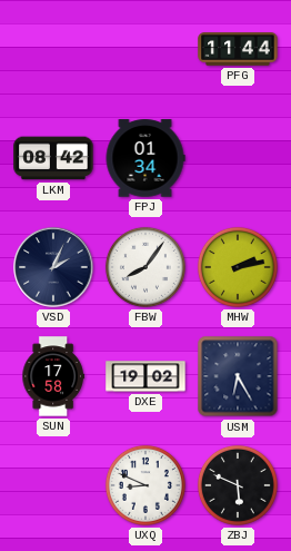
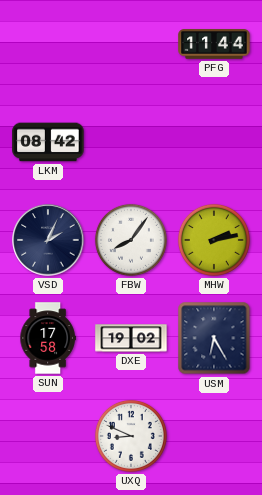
FPJ: 01:34 -> none
ZBJ: 5:49 -> none
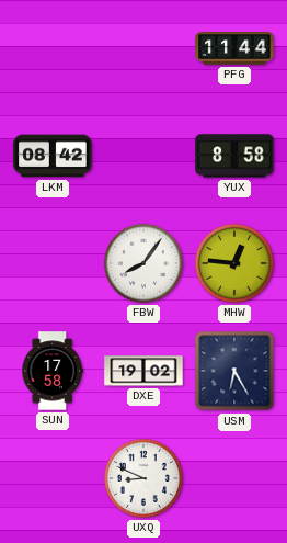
YUX: none -> 8:58
VSD: 2:04 -> none
MHW: 2:13 -> 12:46
